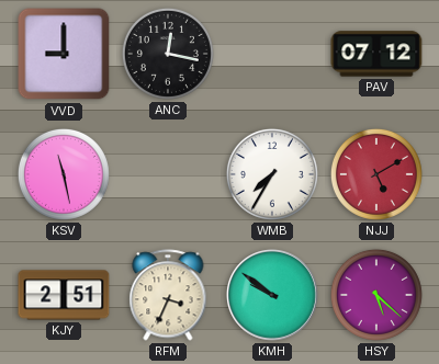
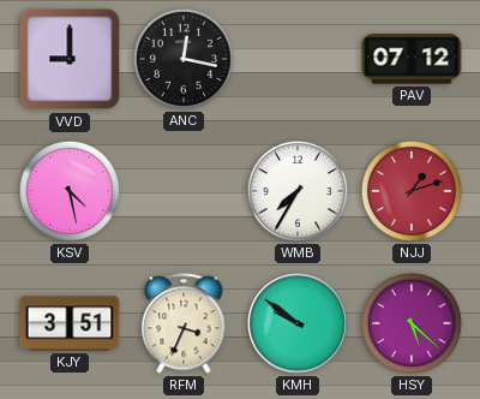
KSV: 11:28 -> 4:28
NJJ: 5:10 -> 1:12
KJY: 2:51 -> 3:51
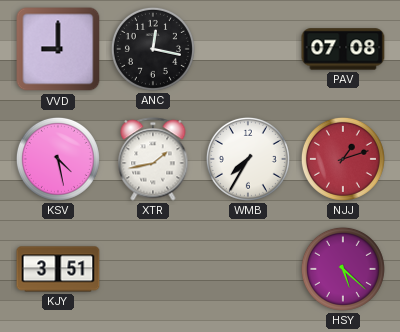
PAV: 07:12 -> 07:08
XTR: none -> 1:43
RFM: 3:34 -> none
KMH: 9:51 -> none
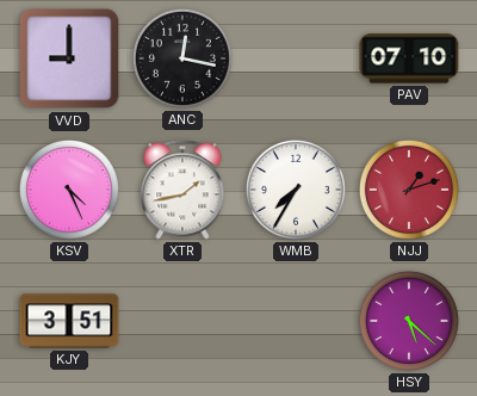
PAV: 07:08 -> 07:10
KSV: 4:28 -> 4:26
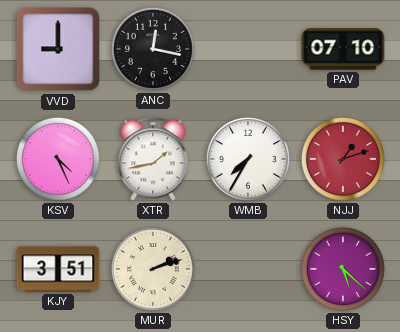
MUR: none -> 2:12
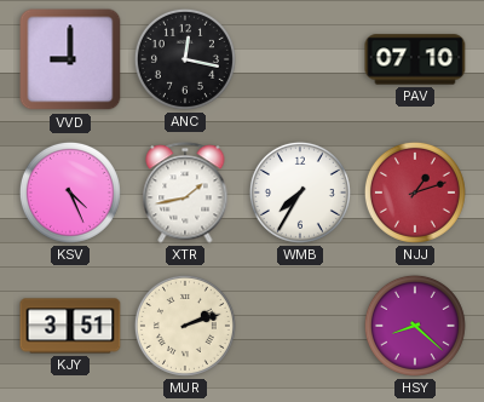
HSY: 5:22 -> 8:22
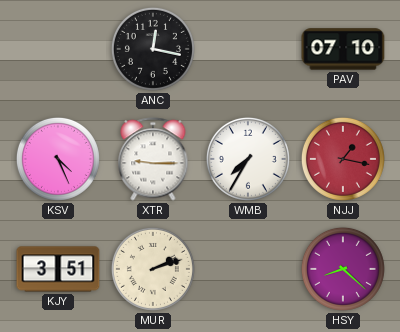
VVD: 9:00 -> none
XTR: 1:43 -> 9:15
NJJ: 1:12 -> 1:17
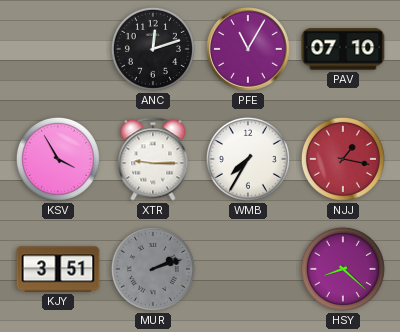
ANC: 12:17 -> 12:12
PFE: none -> 11:05
KSV: 4:26 -> 3:55
MUR dial: cream -> grey
